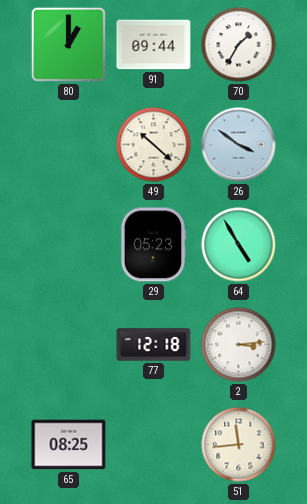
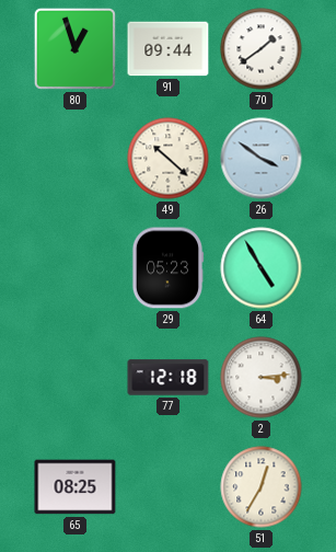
80: 1:00 -> 12:57
70: 1:35 -> 1:39
51: 11:44 -> 12:35
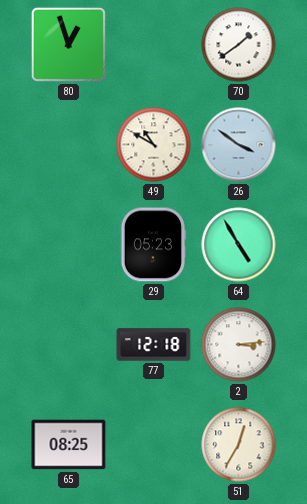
91: 09:44 -> none
49: 10:22 -> 10:50
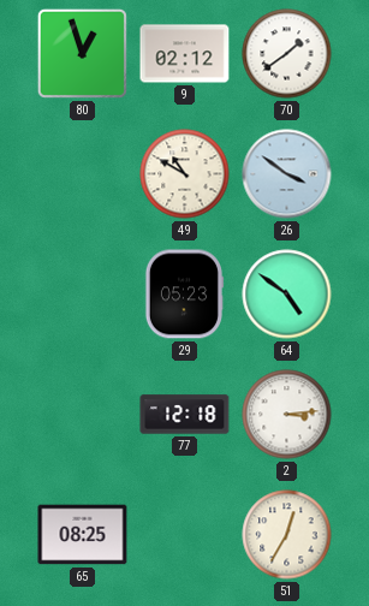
9: none -> 02:12
64: 4:55 -> 4:51
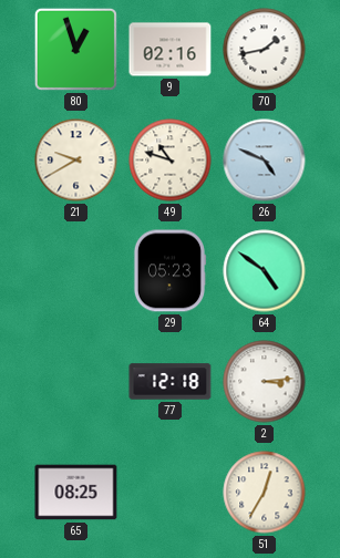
9: 02:12 -> 02:16
70: 1:39 -> 1:43
21: none -> 9:40
49: 10:50 -> 10:48
26: 3:51 -> 4:49
